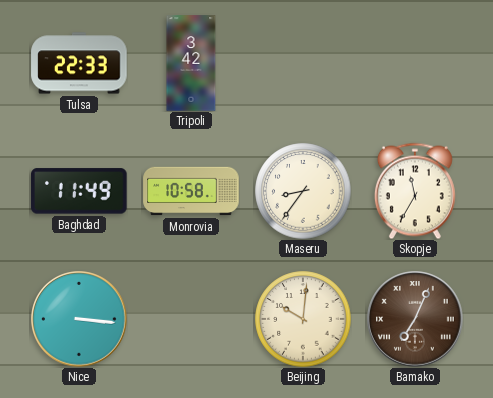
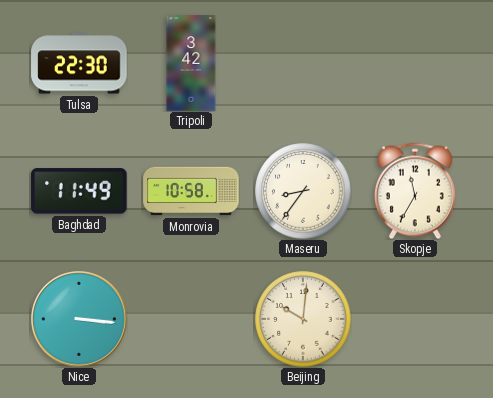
Tulsa: 22:33 -> 22:30
Bamako: 7:04 -> none
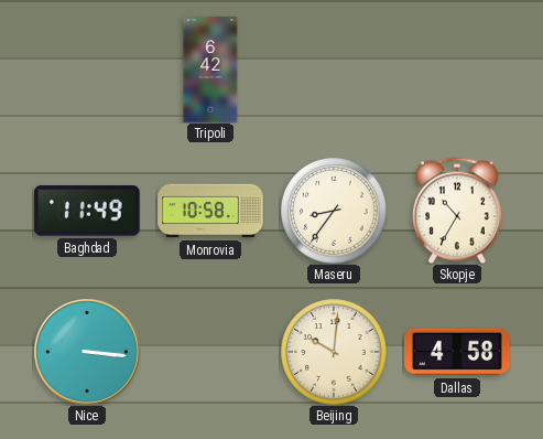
Tulsa: 22:30 -> none
Tripoli: 3:42 -> 6:42
Skopje: 11:35 -> 10:35
Dallas: none -> 4:58
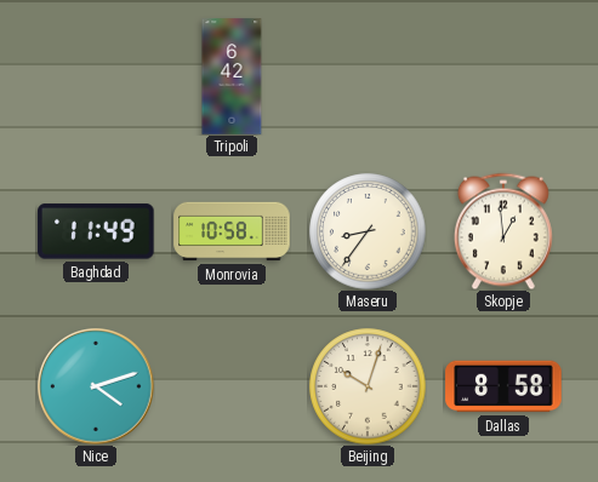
Skopje: 10:35 -> 12:59
Nice: 3:16 -> 4:12
Beijing: 10:01 -> 10:03
Dallas: 4:58 -> 8:58
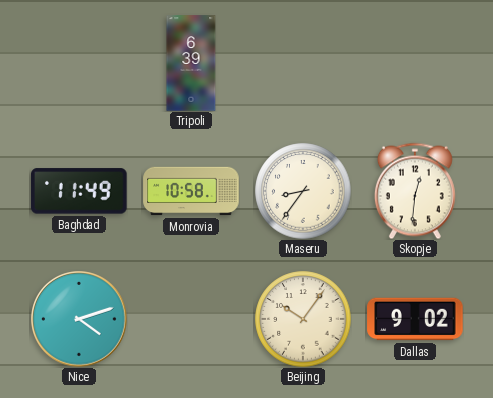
Tripoli: 6:42 -> 6:39
Skopje: 12:59 -> 12:31
Beijing: 10:03 -> 10:06
Dallas: 8:58 -> 9:02
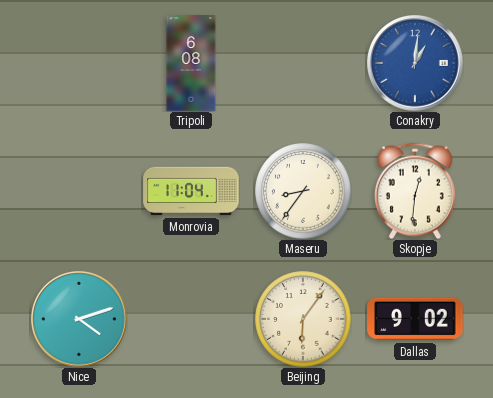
Tripoli: 6:39 -> 6:08
Conakry: none -> 1:01
Baghdad: 11:49 -> none
Monrovia: 10:58 -> 11:04
Beijing: 10:06 -> 6:06
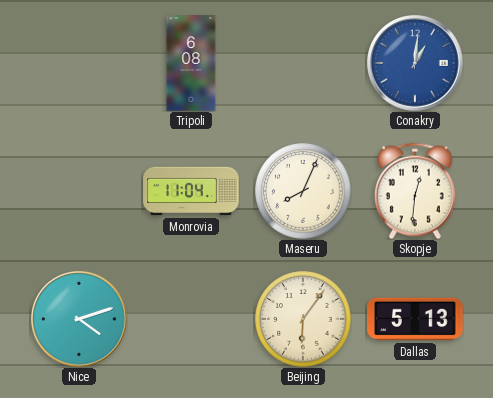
Maseru: 8:36 -> 8:04
Dallas: 9:02 -> 5:13
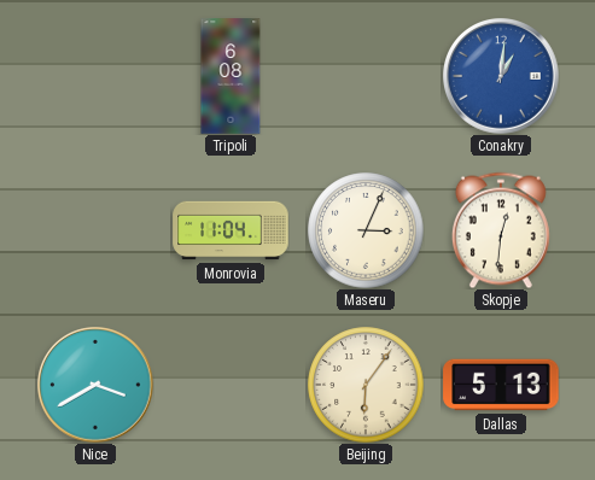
Maseru: 8:04 -> 3:04
Nice: 4:12 -> 3:40
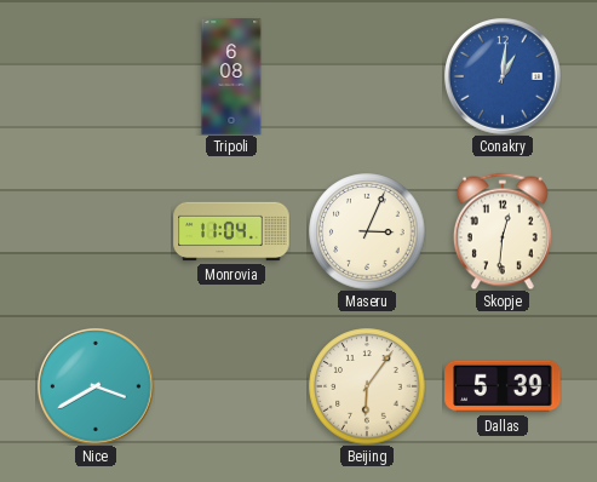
Dallas: 5:13 -> 5:39
